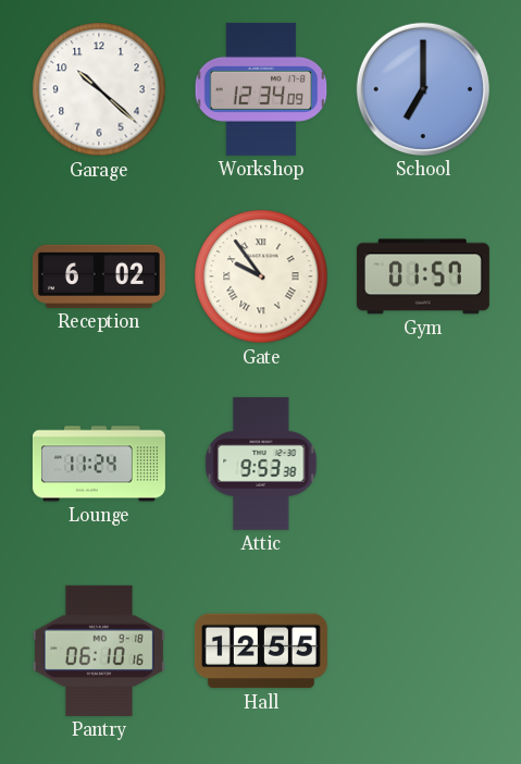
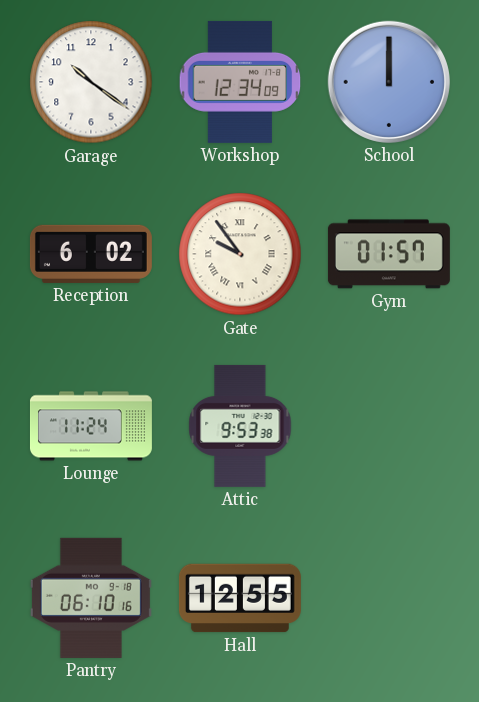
Garage: 10:22 -> 10:21
School: 7:00 -> 12:00
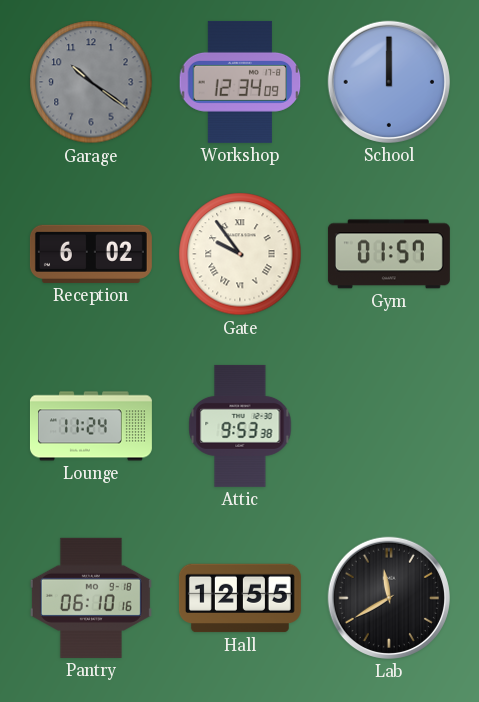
Garage dial: white -> grey
Lab: none -> 11:40
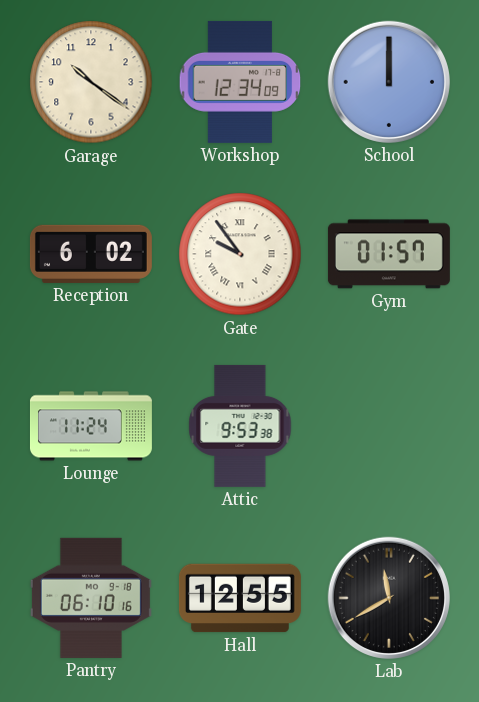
Garage dial: grey -> cream
